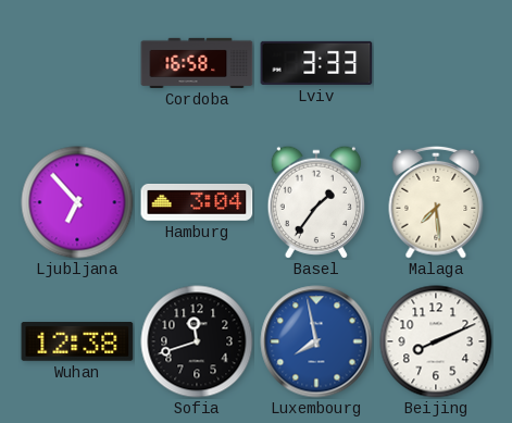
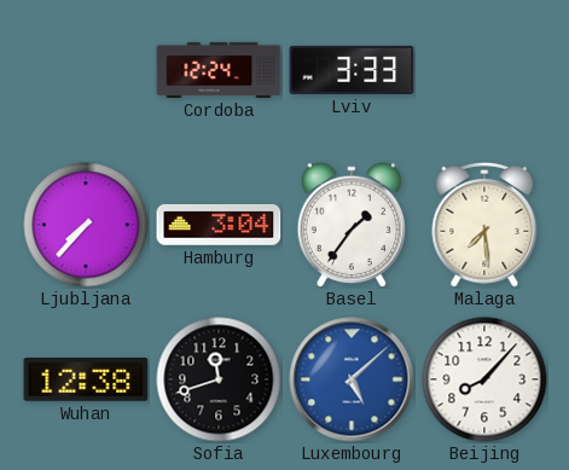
Cordoba: 16:58 -> 12:24
Ljubljana: 6:53 -> 7:37
Luxembourg: 7:58 -> 5:08
Beijing: 8:11 -> 8:07
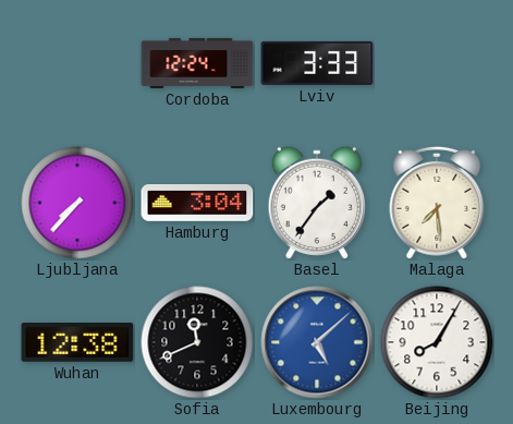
Sofia: 11:42 -> 11:41
Beijing: 8:07 -> 8:05
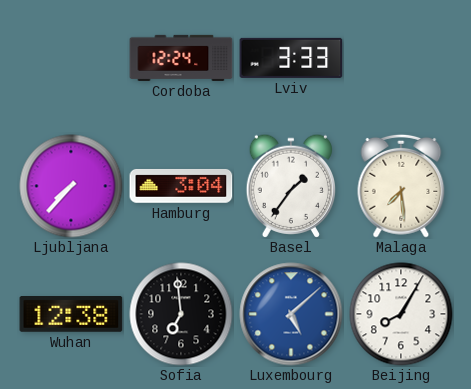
Sofia: 11:41 -> 6:59
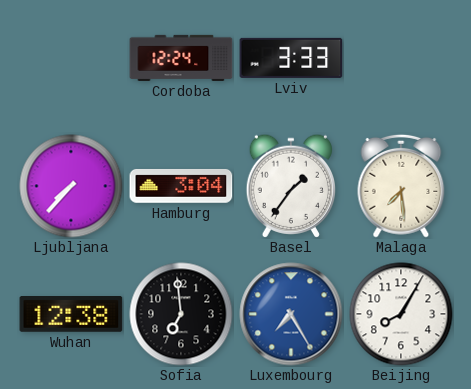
Luxembourg: 5:08 -> 7:25
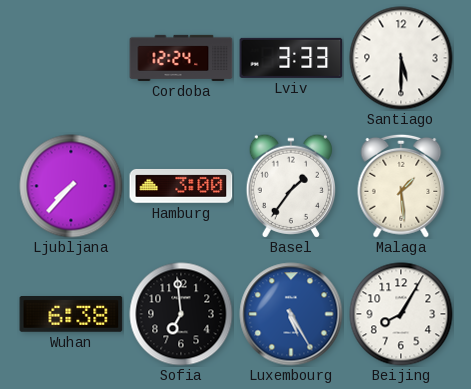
Santiago: none -> 5:30
Hamburg: 3:04 -> 3:00
Malaga: 7:29 -> 1:29
Wuhan: 12:38 -> 6:38
Luxembourg: 7:25 -> 5:25
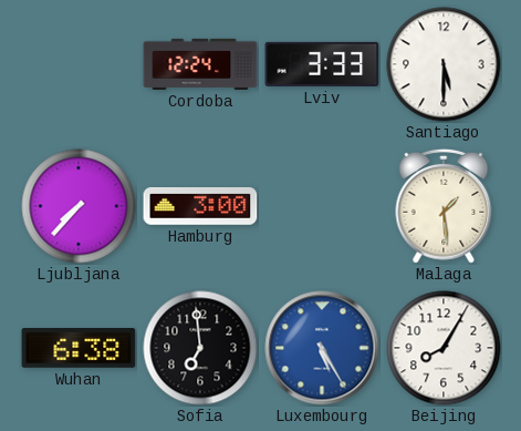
Basel: 1:36 -> none
